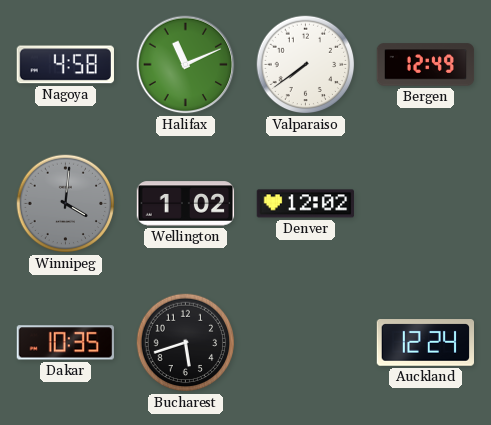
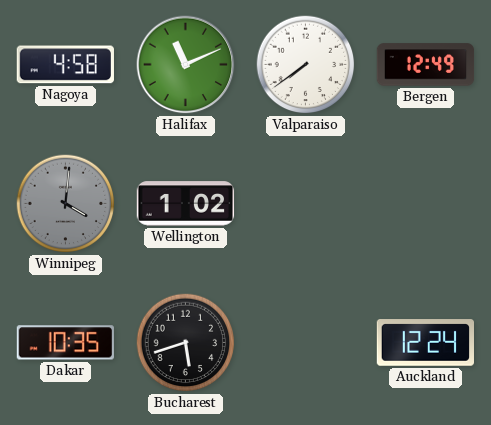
Denver: 12:02 -> none
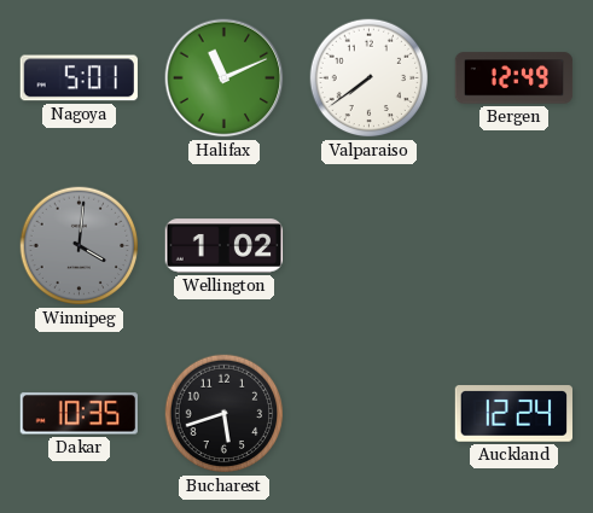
Nagoya: 4:58 -> 5:01
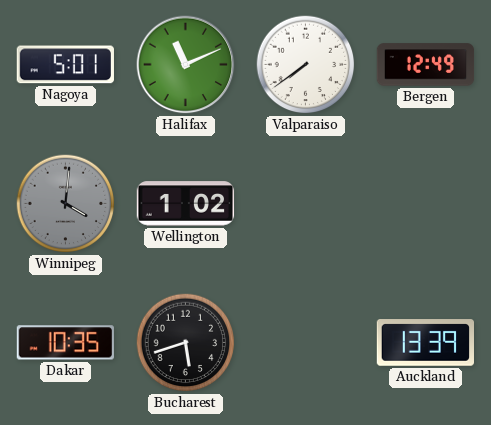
Auckland: 12:24 -> 13:39
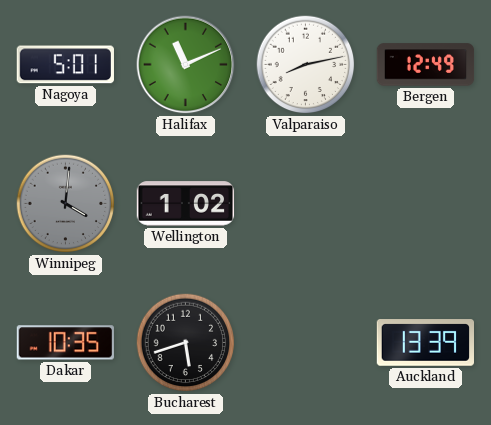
Valparaiso: 7:39 -> 8:13
